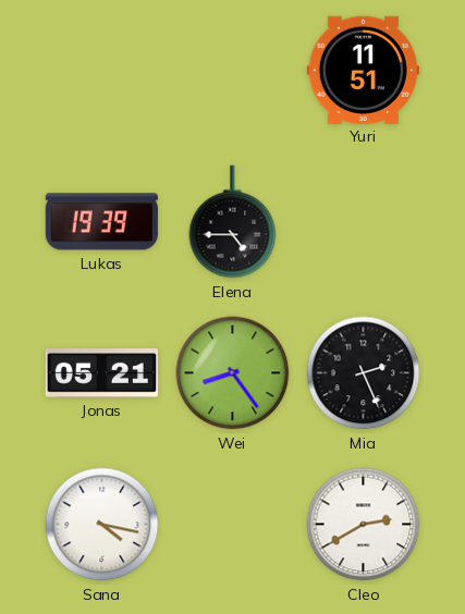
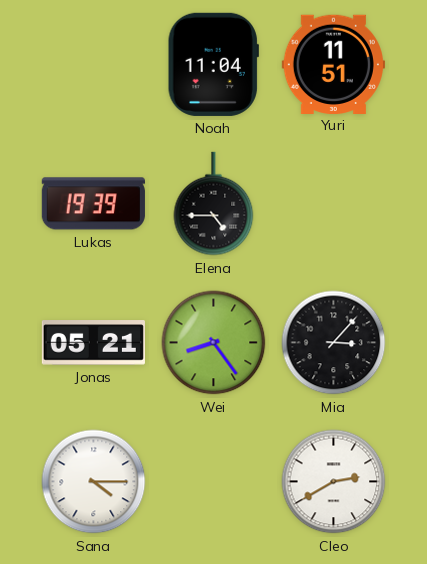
Noah: none -> 11:04
Mia: 2:26 -> 3:07
Sana: 4:17 -> 4:15
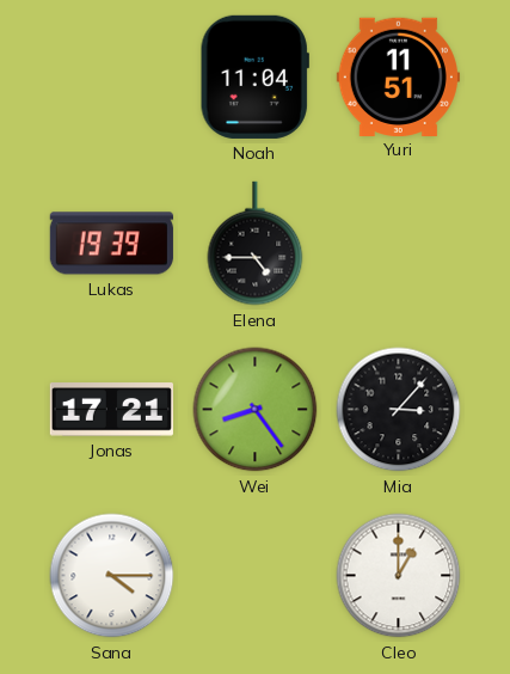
Jonas: 05:21 -> 17:21
Cleo: 2:40 -> 1:00
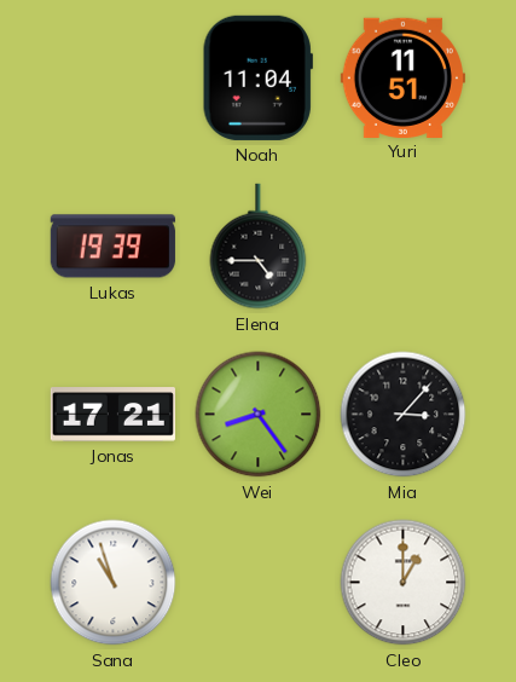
Sana: 4:15 -> 10:57
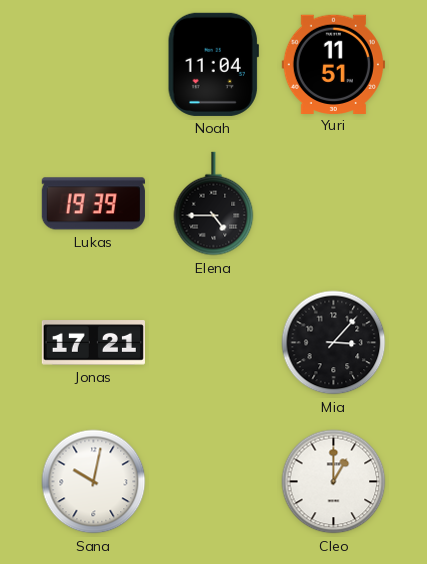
Wei: 8:24 -> none
Sana: 10:57 -> 10:02
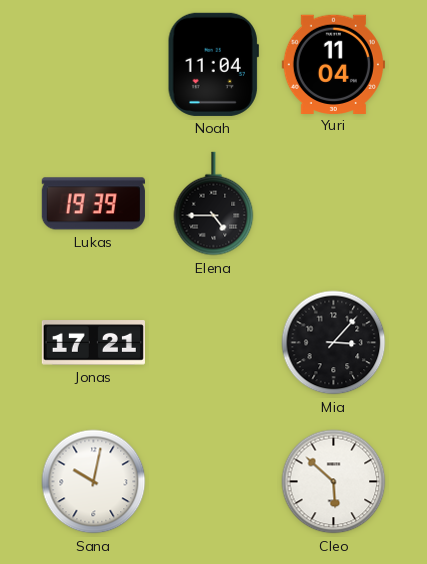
Yuri: 11:51 -> 11:04
Cleo: 1:00 -> 5:52
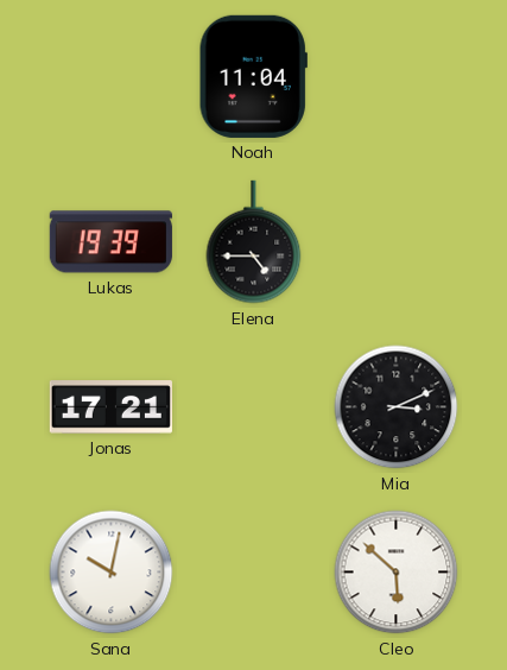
Yuri: 11:04 -> none
Mia: 3:07 -> 3:11
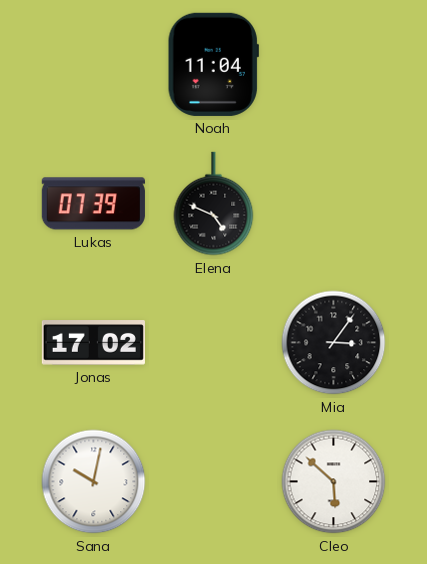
Lukas: 19:39 -> 07:39
Elena: 4:45 -> 4:49
Jonas: 17:21 -> 17:02
Mia: 3:11 -> 3:06
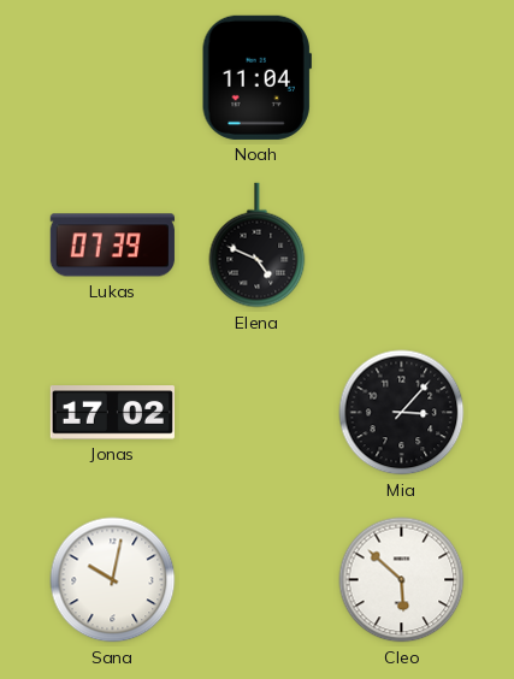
Mia: 3:06 -> 3:07
